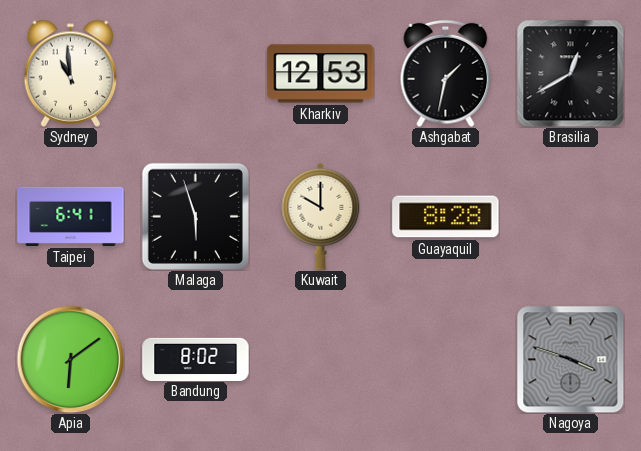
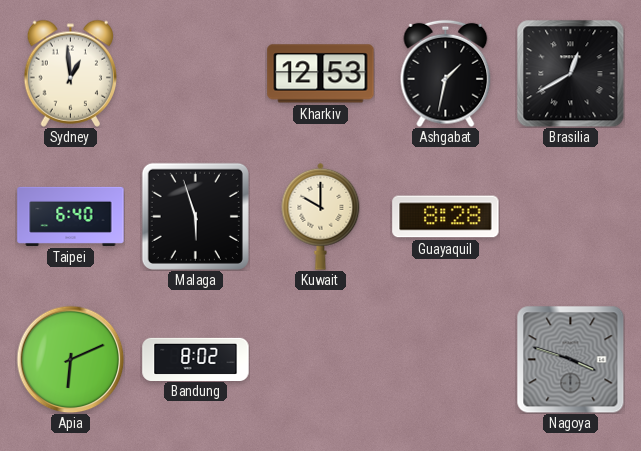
Sydney: 10:59 -> 12:59
Taipei: 6:41 -> 6:40
Apia: 6:09 -> 6:11
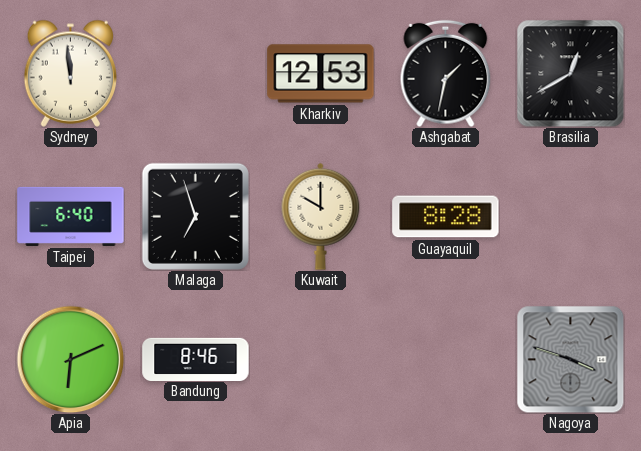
Sydney: 12:59 -> 11:59
Malaga: 5:57 -> 6:57
Bandung: 8:02 -> 8:46
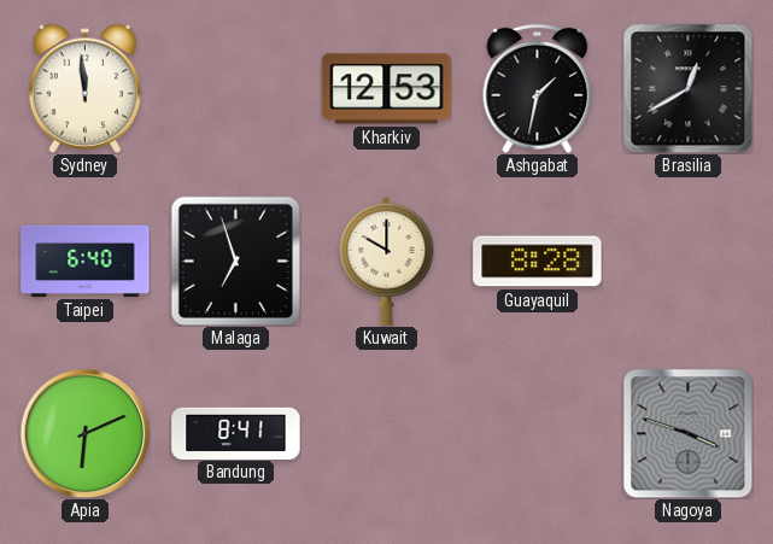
Bandung: 8:46 -> 8:41
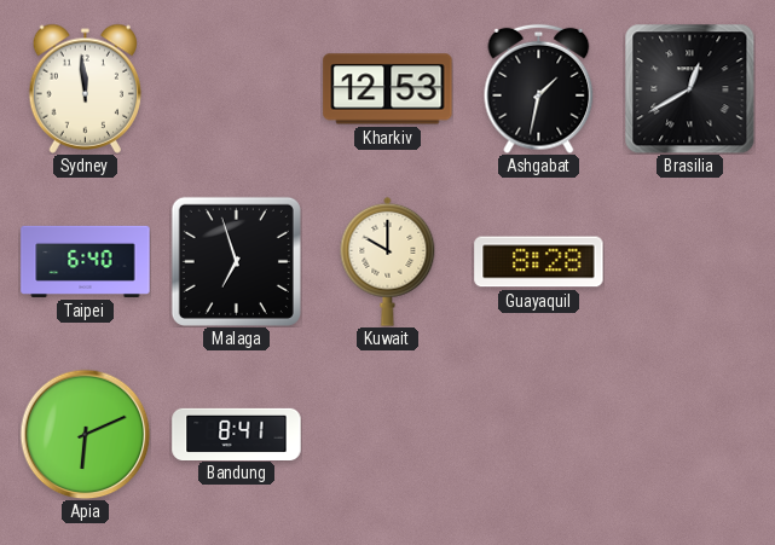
Nagoya: 3:48 -> none
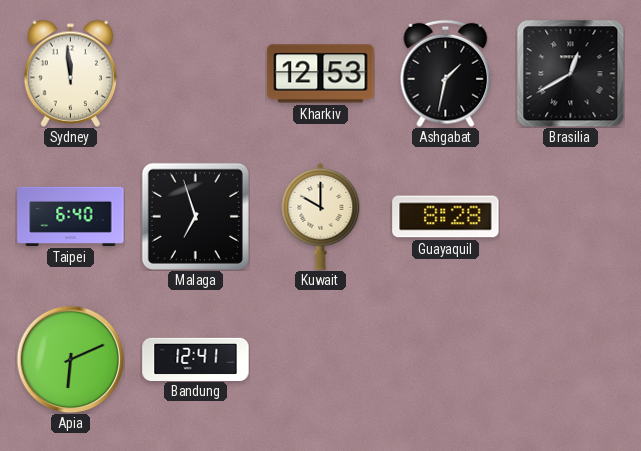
Bandung: 8:41 -> 12:41
